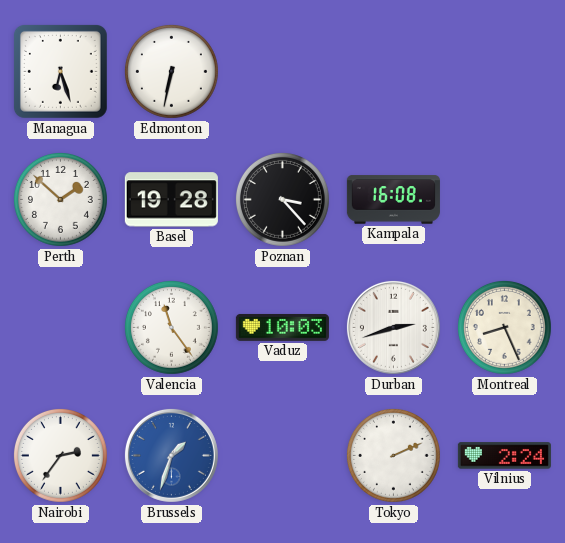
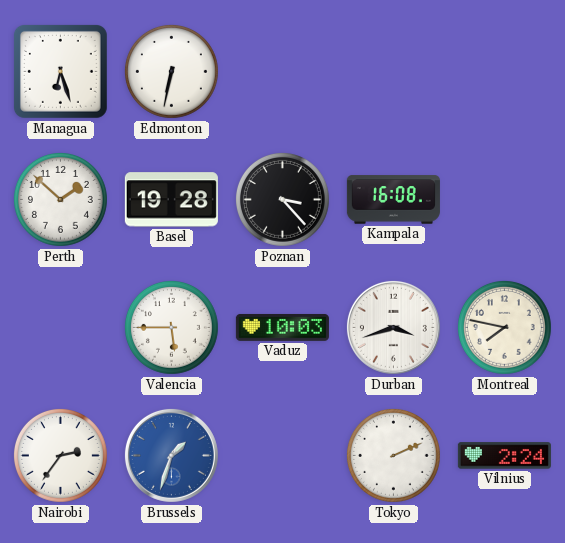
Valencia: 11:24 -> 5:45
Durban: 2:42 -> 3:42
Montreal: 8:26 -> 7:47
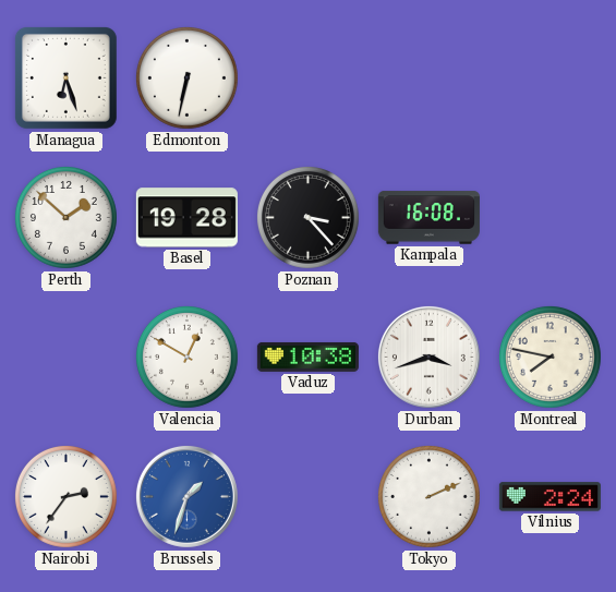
Valencia: 5:45 -> 12:50
Vaduz: 10:03 -> 10:38
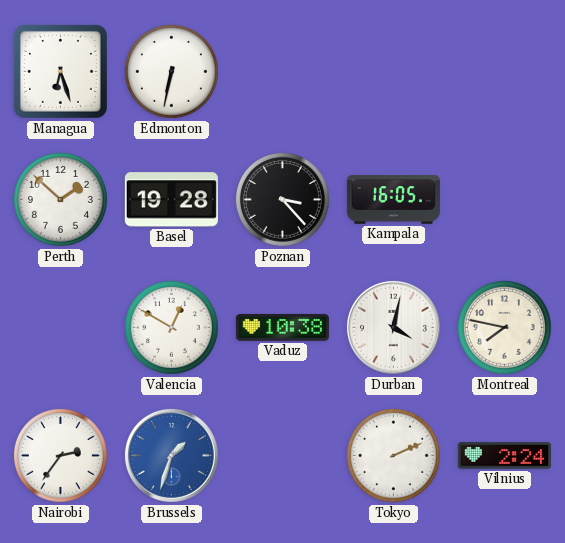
Kampala: 16:08 -> 16:05
Durban: 3:42 -> 4:02
